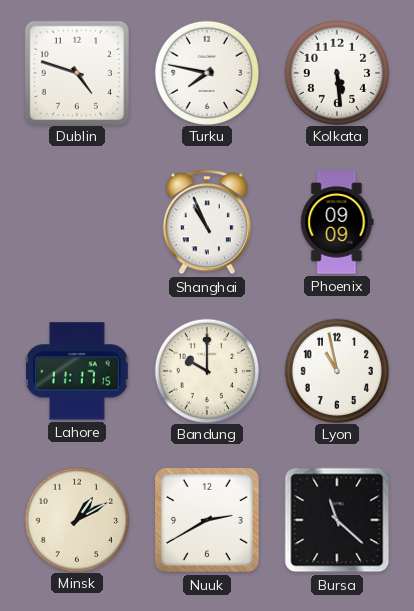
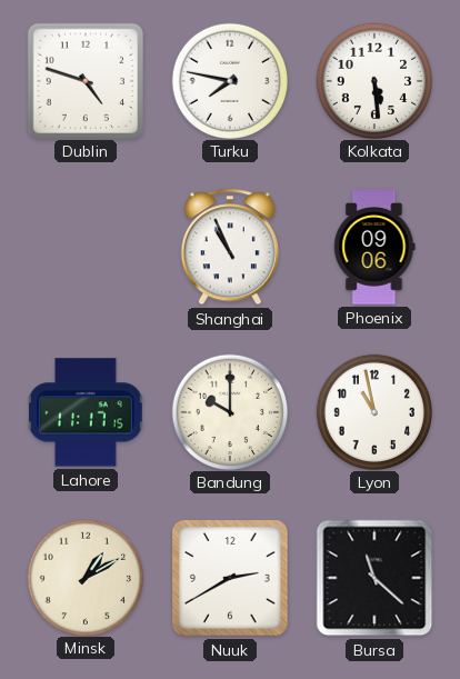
Phoenix: 09:09 -> 09:06
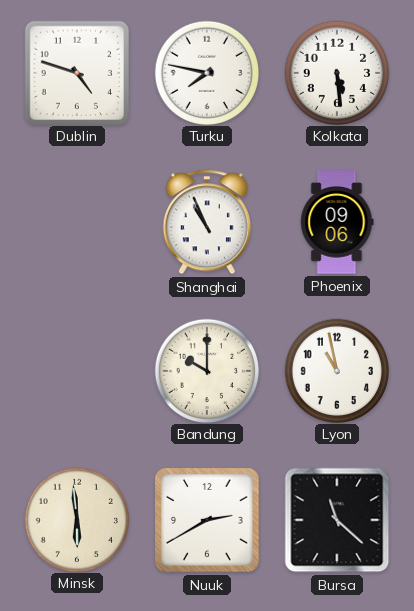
Lahore: 11:17 -> none
Minsk: 1:10 -> 5:59
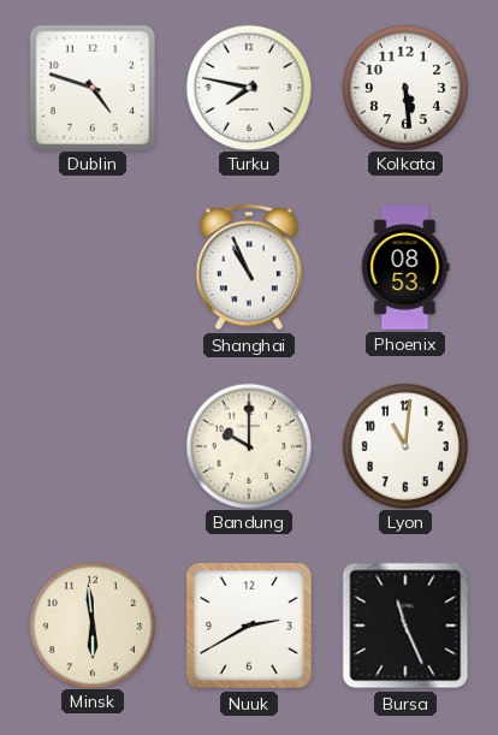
Phoenix: 09:06 -> 08:53
Lyon: 10:58 -> 11:01
Bursa: 11:22 -> 11:26
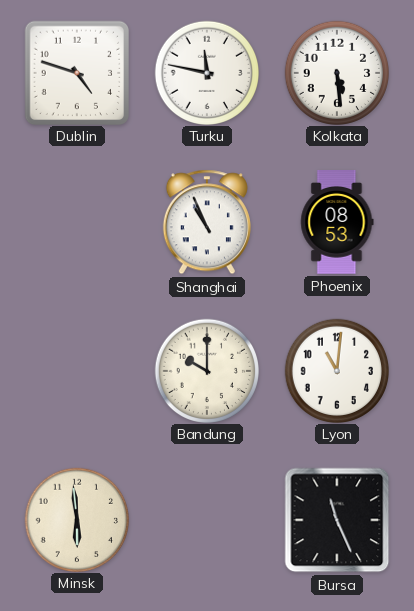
Turku: 7:47 -> 11:47
Nuuk: 2:40 -> none
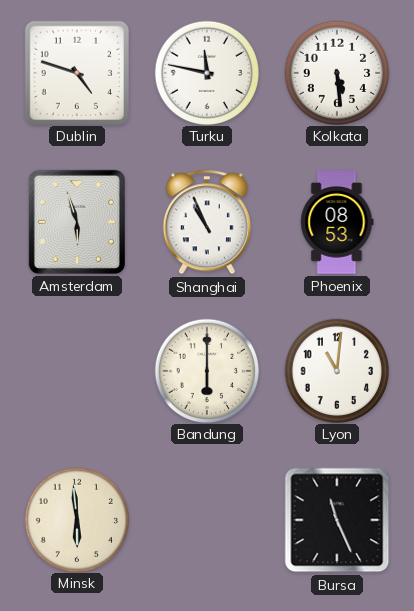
Amsterdam: none -> 5:57
Bandung: 10:00 -> 6:00
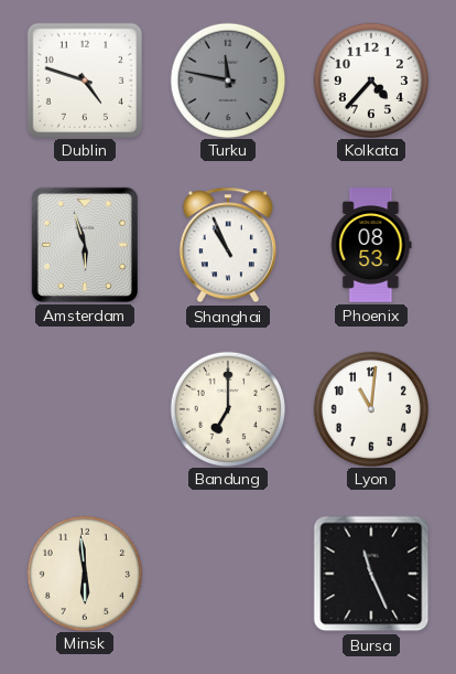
Turku dial: white -> grey
Kolkata: 5:29 -> 4:37
Bandung: 6:00 -> 7:00
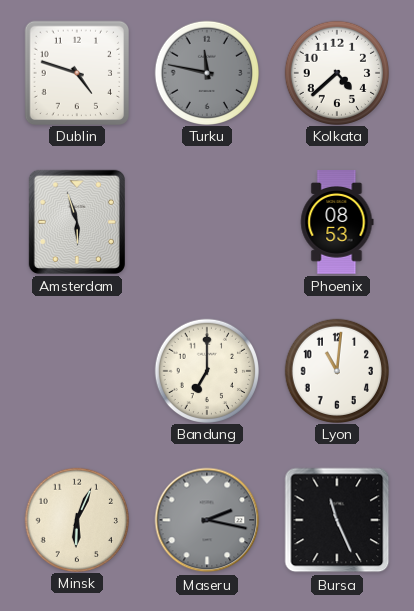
Kolkata: 4:37 -> 4:38
Shanghai: 10:56 -> none
Minsk: 5:59 -> 6:04
Maseru: none -> 2:17
